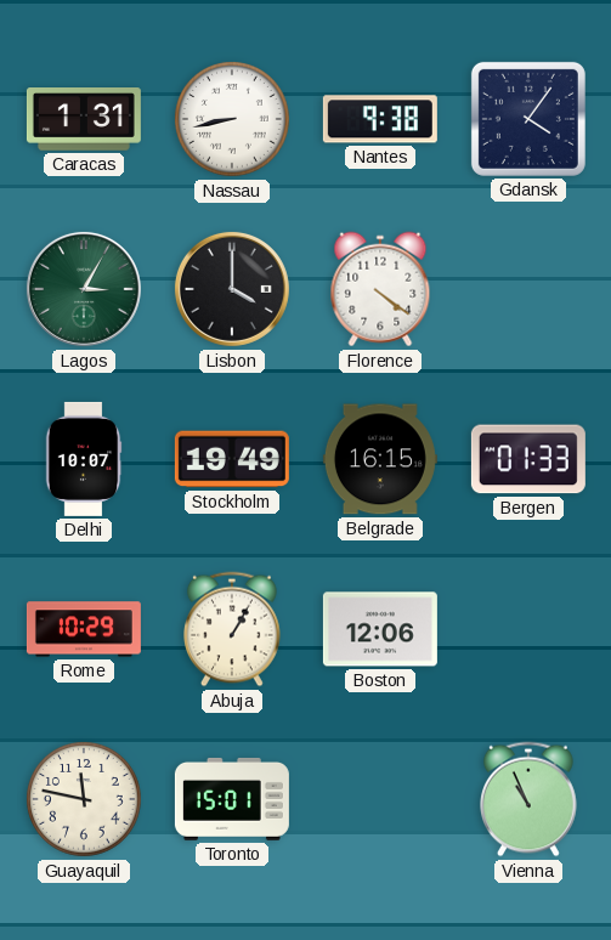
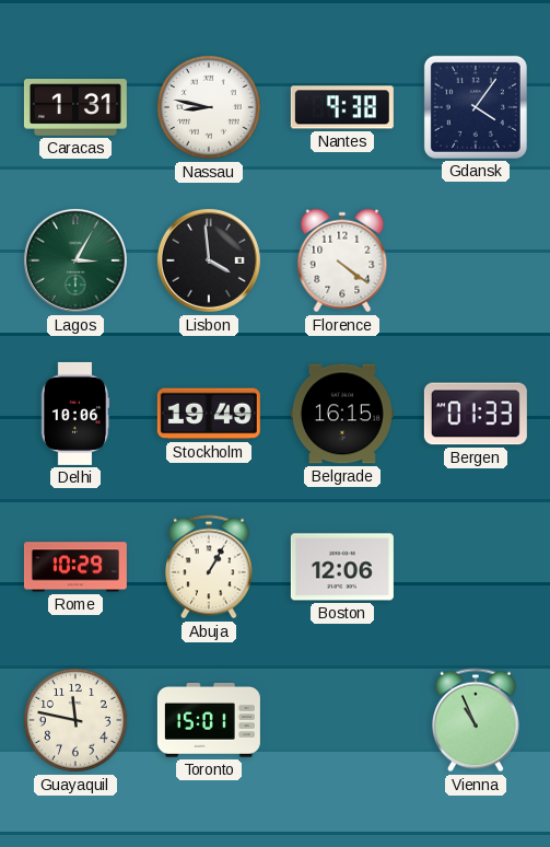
Nassau: 8:43 -> 8:47
Lisbon: 4:00 -> 3:59
Delhi: 10:07 -> 10:06
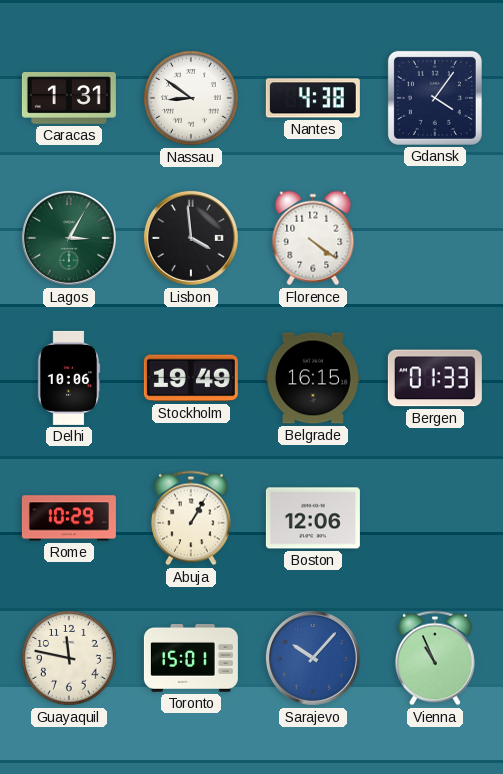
Nassau: 8:47 -> 8:51
Nantes: 9:38 -> 4:38
Sarajevo: none -> 10:07
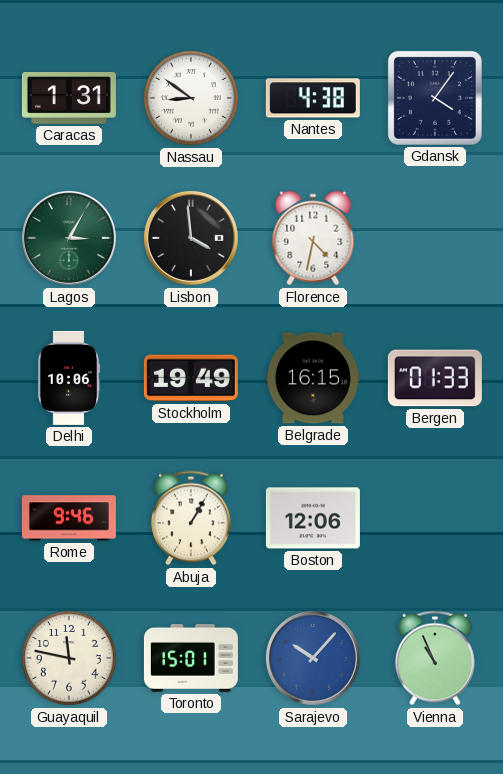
Florence: 4:21 -> 4:32
Rome: 10:29 -> 9:46
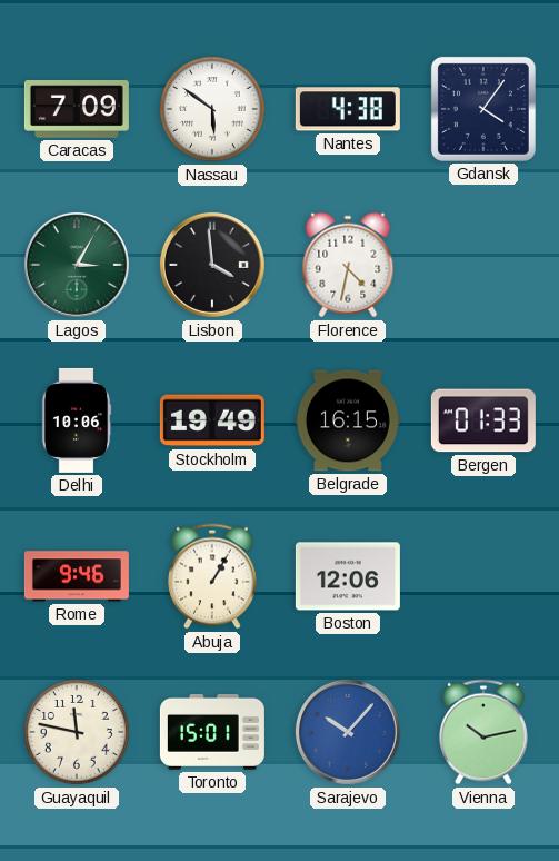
Caracas: 1:31 -> 7:09
Nassau: 8:51 -> 5:51
Vienna: 10:56 -> 10:13
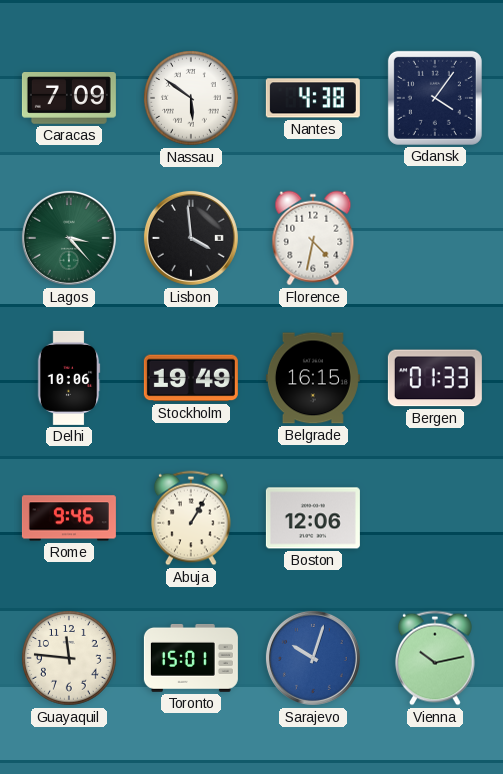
Lagos: 3:05 -> 3:23
Guayaquil: 11:47 -> 11:46
Sarajevo: 10:07 -> 10:03
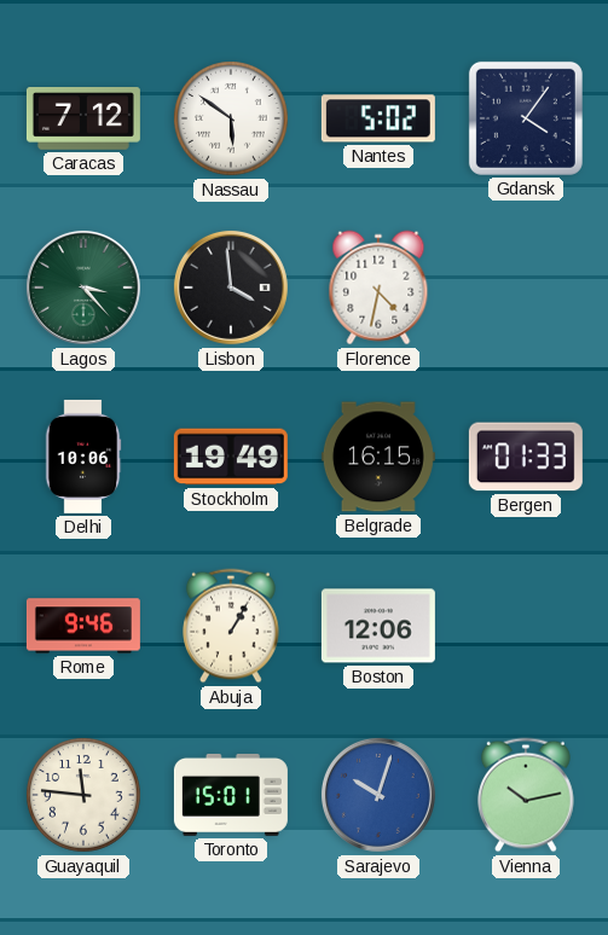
Caracas: 7:09 -> 7:12
Nantes: 4:38 -> 5:02
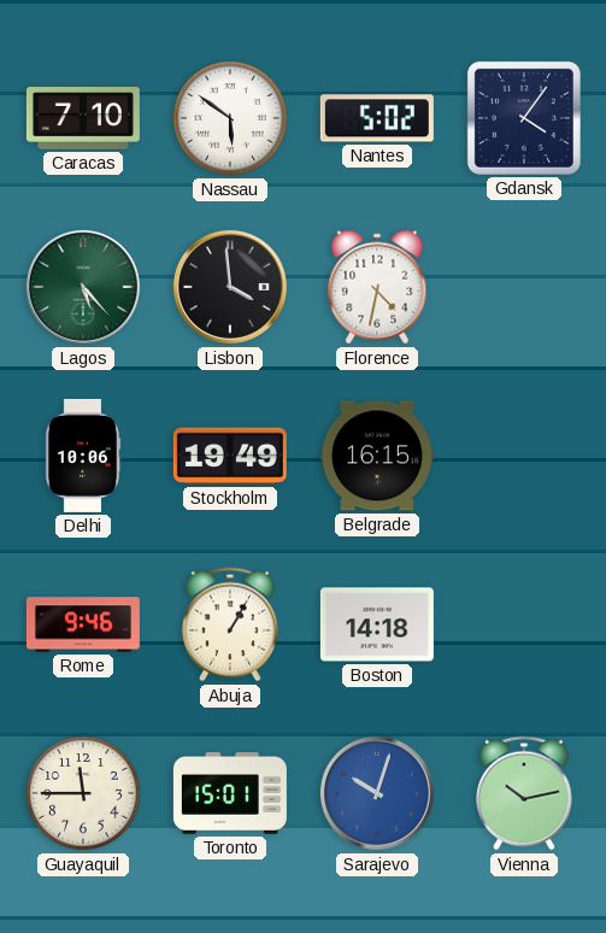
Caracas: 7:12 -> 7:10
Lagos: 3:23 -> 5:23
Bergen: 01:33 -> none
Boston: 12:06 -> 14:18
Guayaquil: 11:46 -> 11:45
